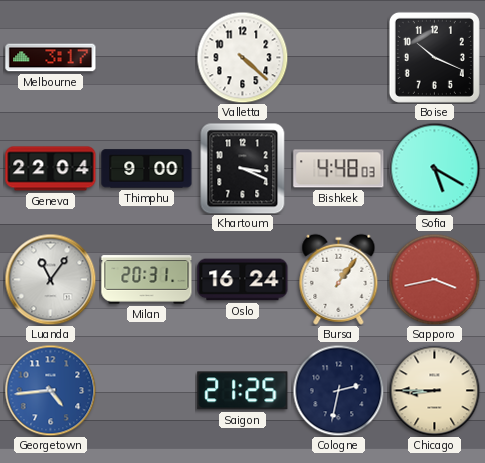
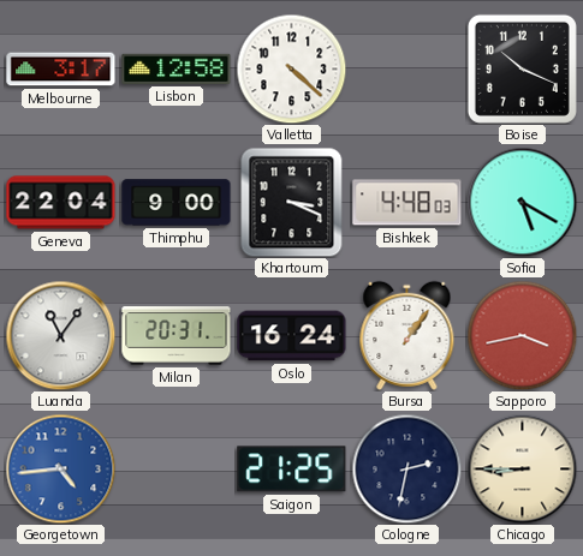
Lisbon: none -> 12:58
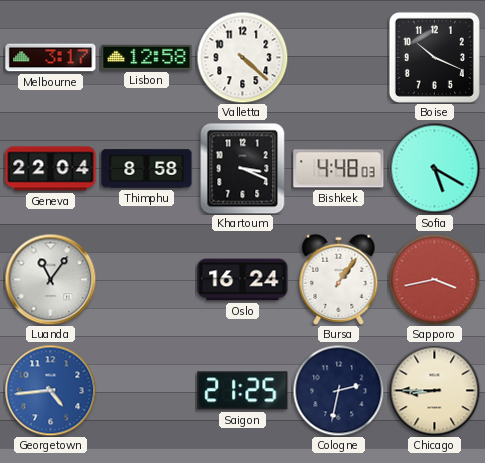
Thimphu: 9:00 -> 8:58
Milan: 20:31 -> none
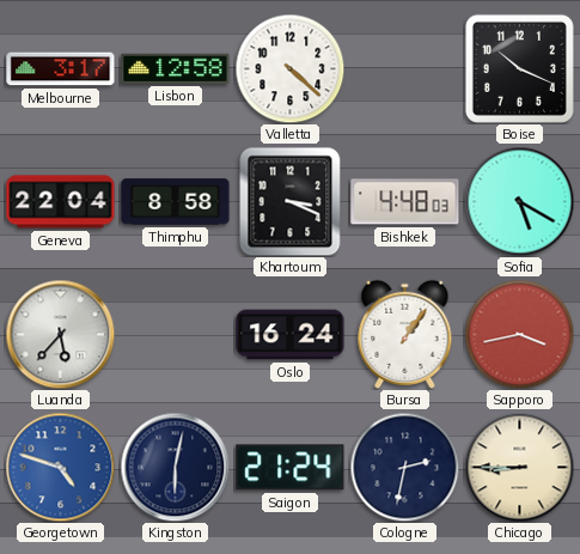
Luanda: 11:06 -> 5:37
Georgetown: 4:44 -> 4:48
Kingston: none -> 6:02
Saigon: 21:25 -> 21:24
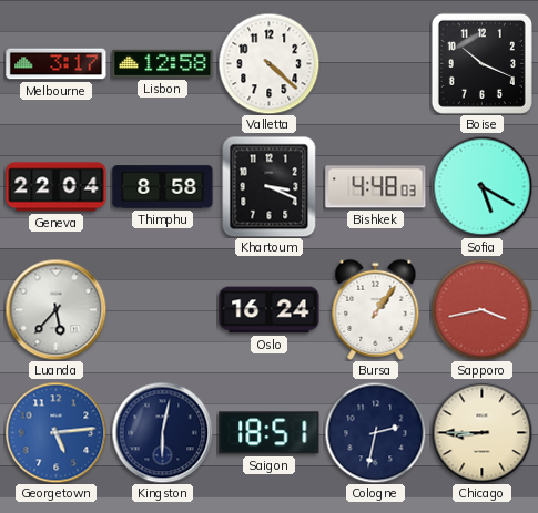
Georgetown: 4:48 -> 5:14
Saigon: 21:24 -> 18:51
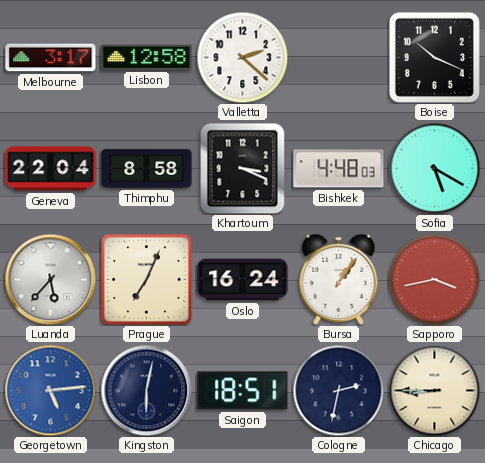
Valletta: 4:22 -> 2:22
Prague: none -> 7:04
